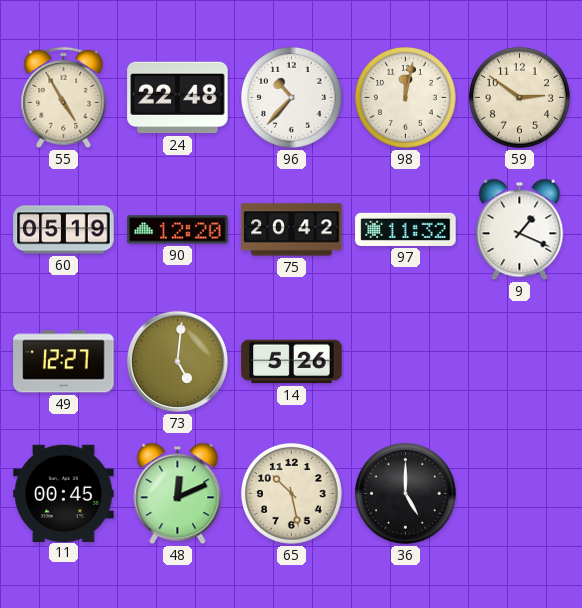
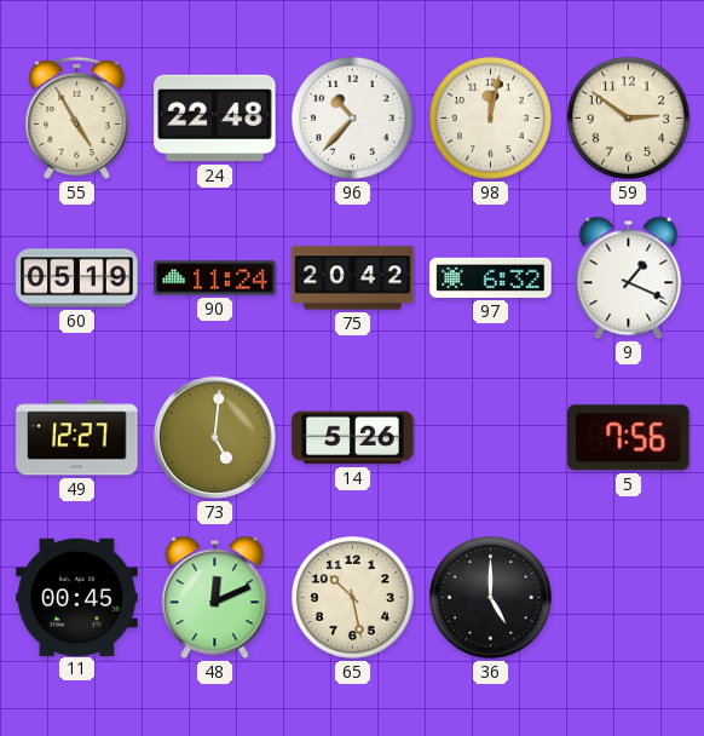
90: 12:20 -> 11:24
97: 11:32 -> 6:32
5: none -> 7:56
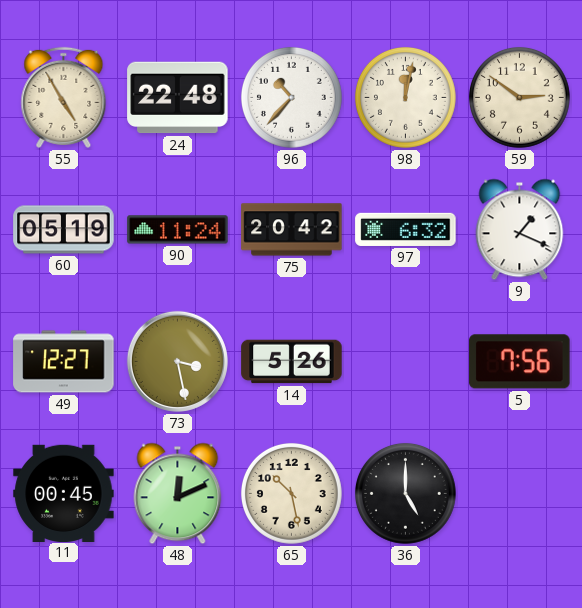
73: 5:01 -> 3:28
